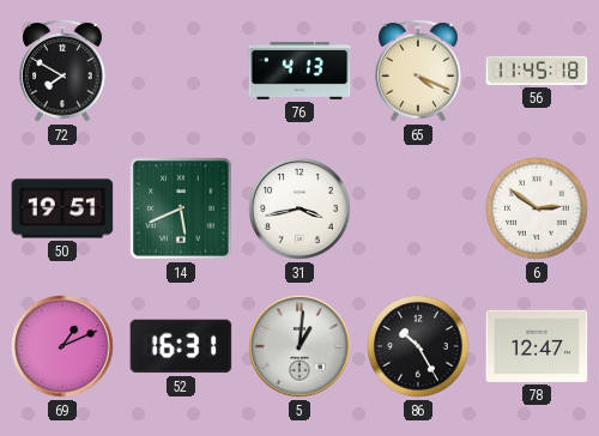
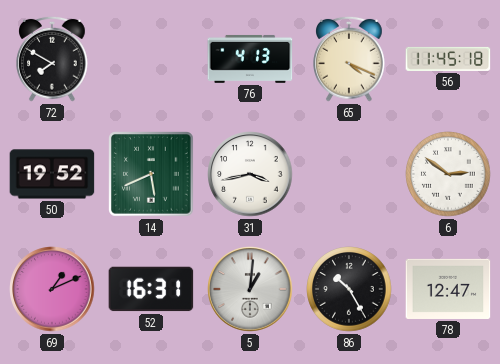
50: 19:51 -> 19:52
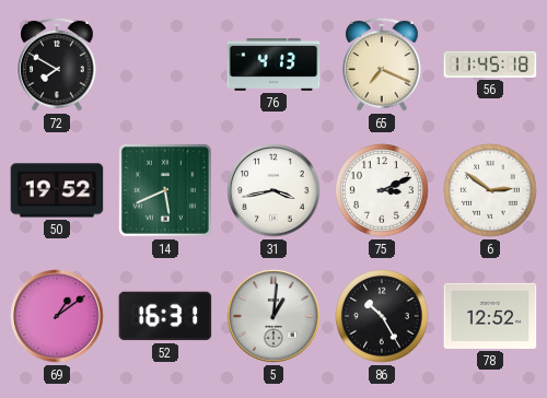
65: 4:19 -> 7:19
75: none -> 3:11
69: 1:11 -> 1:09
78: 12:47 -> 12:52
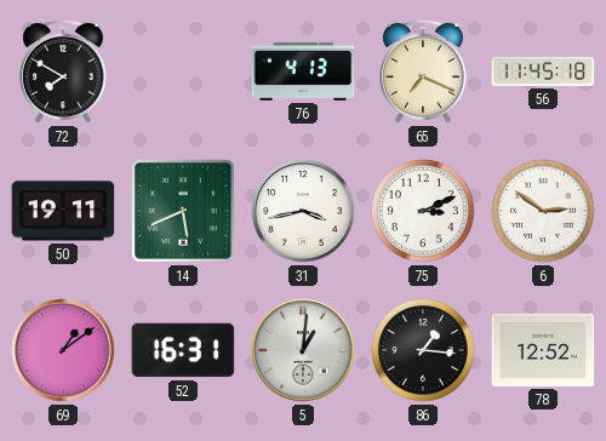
50: 19:52 -> 19:11
86: 10:25 -> 1:16
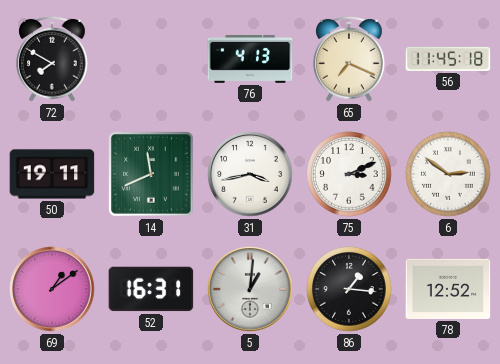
14: 5:41 -> 11:41
